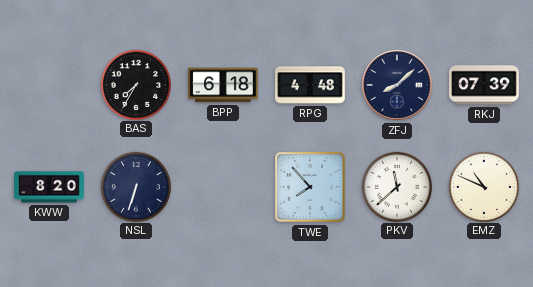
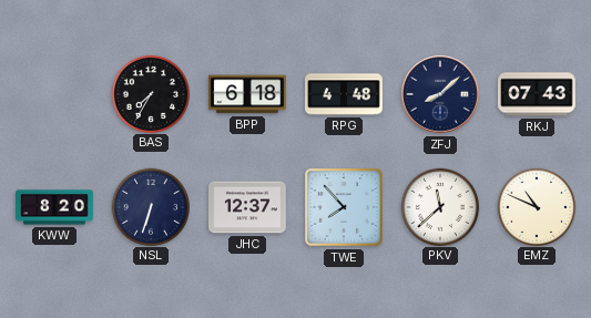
RKJ: 07:39 -> 07:43
JHC: none -> 12:37
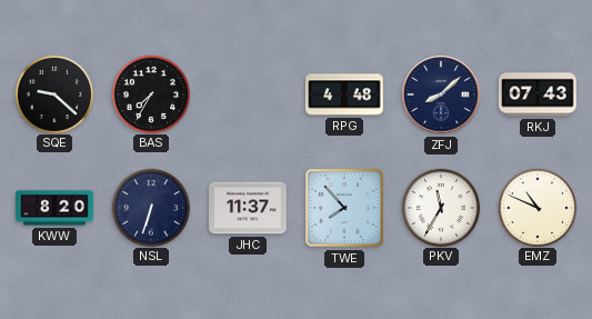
SQE: none -> 9:22
BPP: 6:18 -> none
JHC: 12:37 -> 11:37
PKV: 11:38 -> 11:35
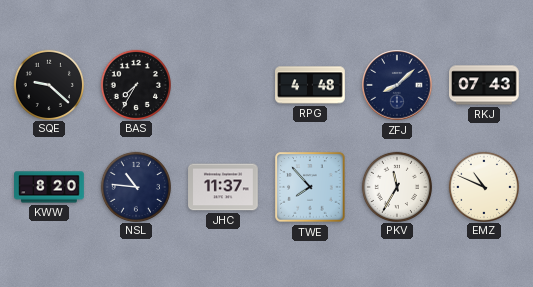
NSL: 6:33 -> 10:46
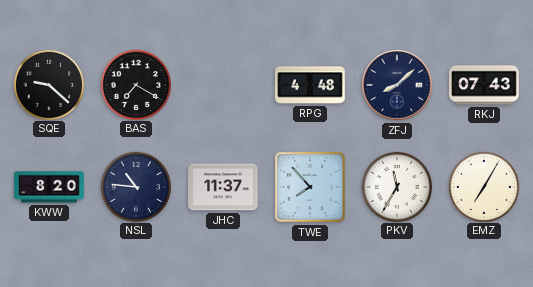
BAS: 7:35 -> 7:20
EMZ: 10:49 -> 7:05
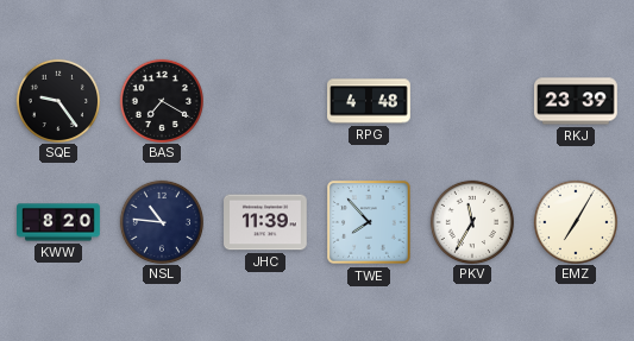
SQE: 9:22 -> 9:24
ZFJ: 8:08 -> none
RKJ: 07:43 -> 23:39
JHC: 11:37 -> 11:39
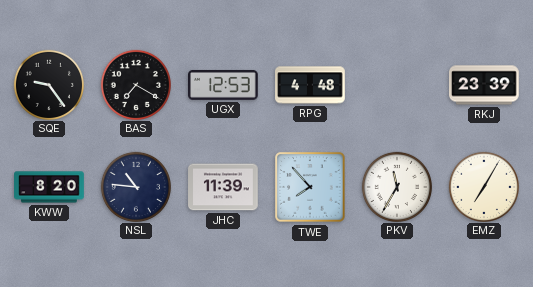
UGX: none -> 12:53
